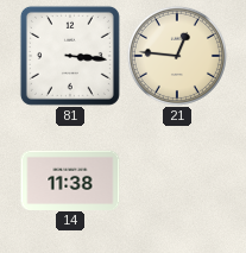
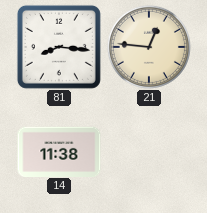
81: 3:16 -> 8:16
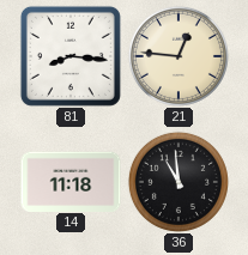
14: 11:38 -> 11:18
36: none -> 10:59
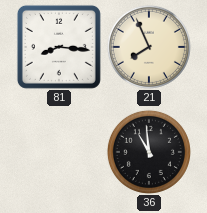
21: 12:46 -> 7:56
14: 11:18 -> none
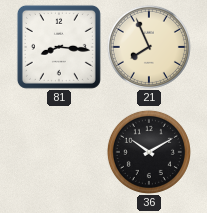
36: 10:59 -> 10:10
